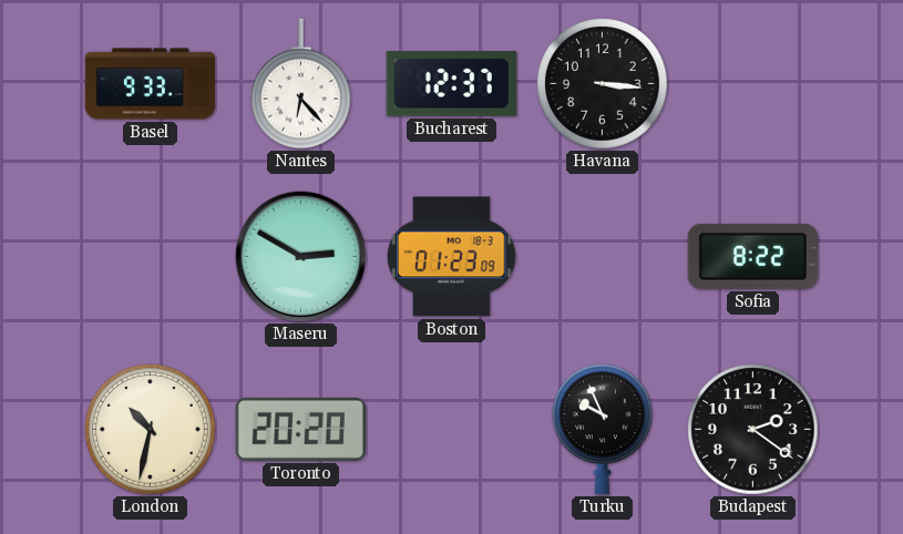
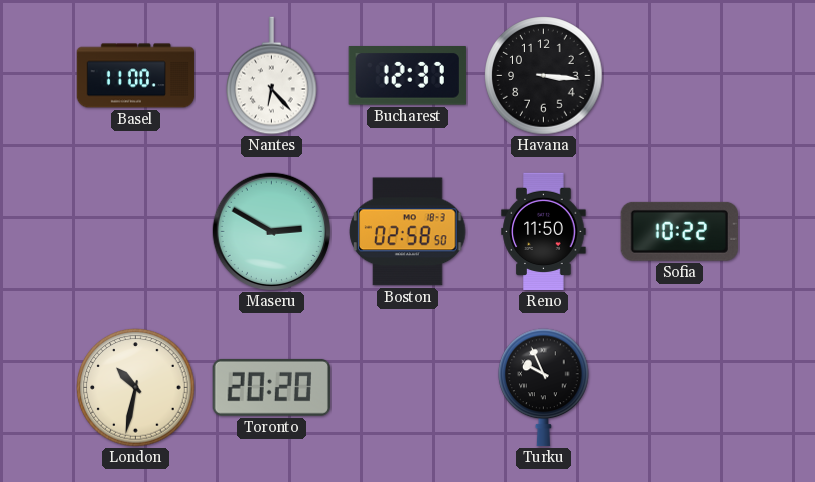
Basel: 9:33 -> 11:00
Boston: 01:23 -> 02:58
Reno: none -> 11:50
Sofia: 8:22 -> 10:22
Budapest: 2:21 -> none
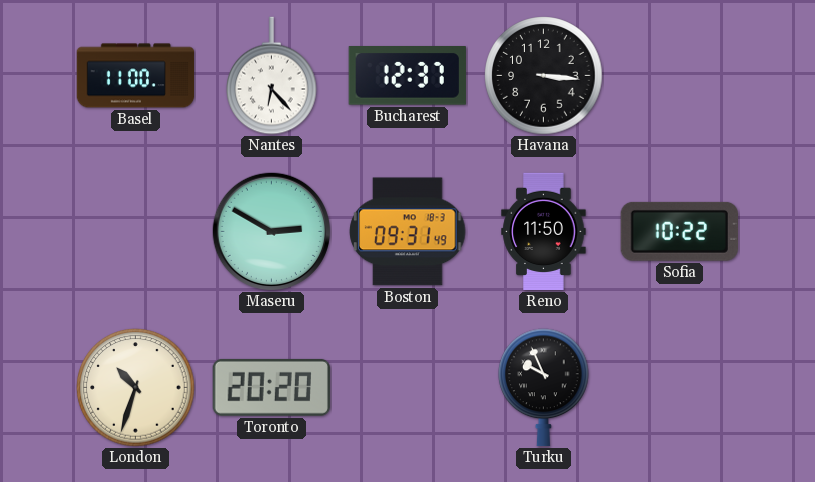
Boston: 02:58 -> 09:31
London: 10:32 -> 10:33
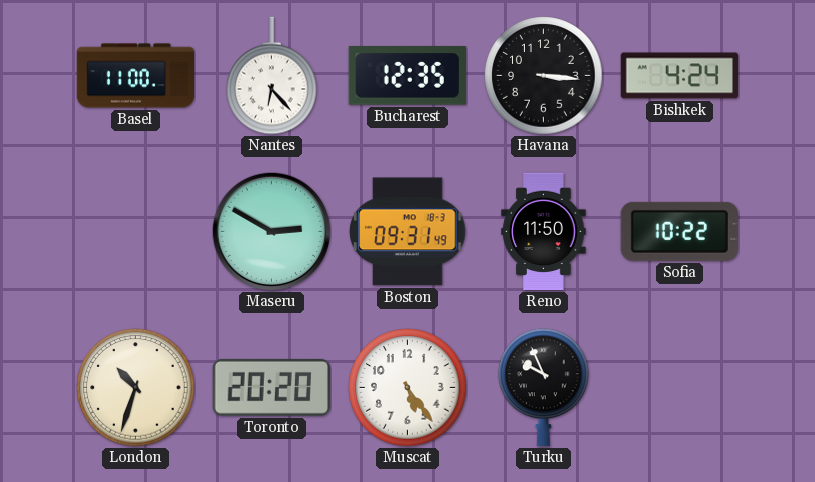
Bucharest: 12:37 -> 12:35
Bishkek: none -> 4:24
Muscat: none -> 5:24
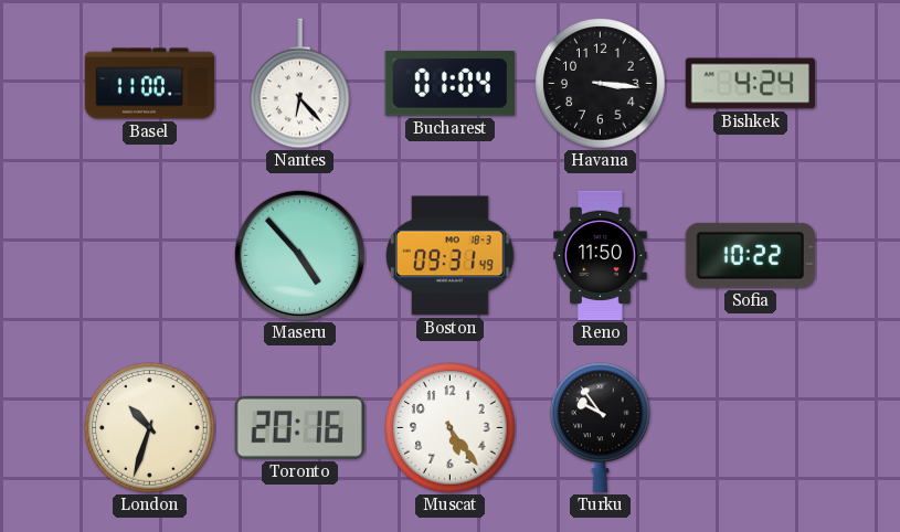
Bucharest: 12:35 -> 01:04
Maseru: 2:50 -> 4:53
Toronto: 20:20 -> 20:16
Turku: 9:56 -> 9:54
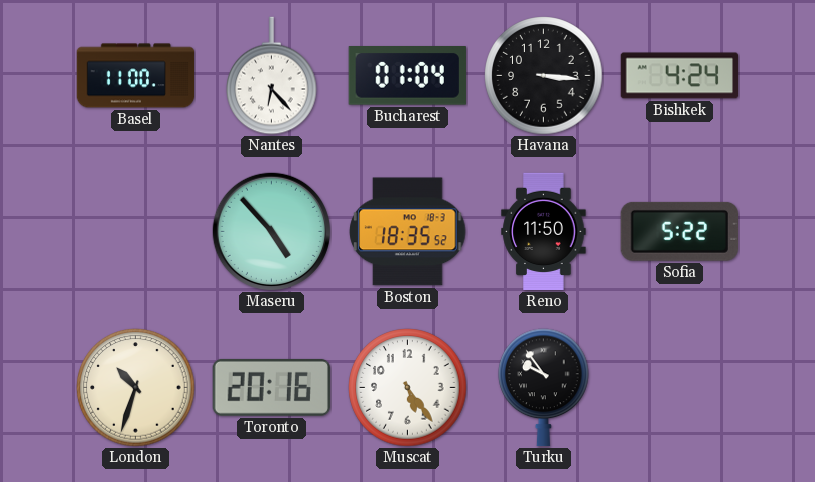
Boston: 09:31 -> 18:35
Sofia: 10:22 -> 5:22
